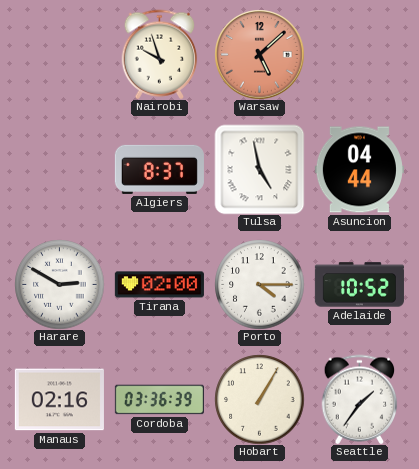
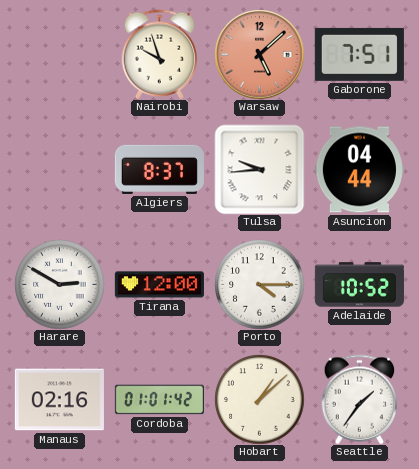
Gaborone: none -> 7:51
Tulsa: 4:58 -> 9:44
Tirana: 02:00 -> 12:00
Cordoba: 03:36 -> 01:01
Hobart: 1:05 -> 1:08
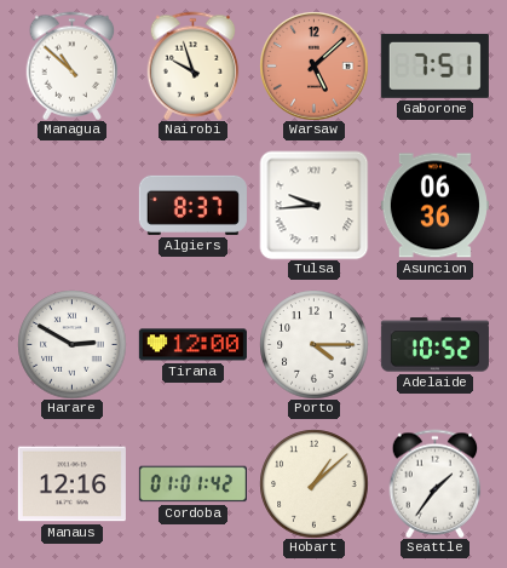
Managua: none -> 10:52
Asuncion: 04:44 -> 06:36
Manaus: 02:16 -> 12:16
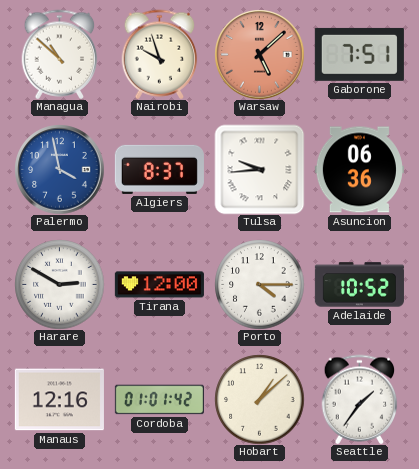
Palermo: none -> 3:58
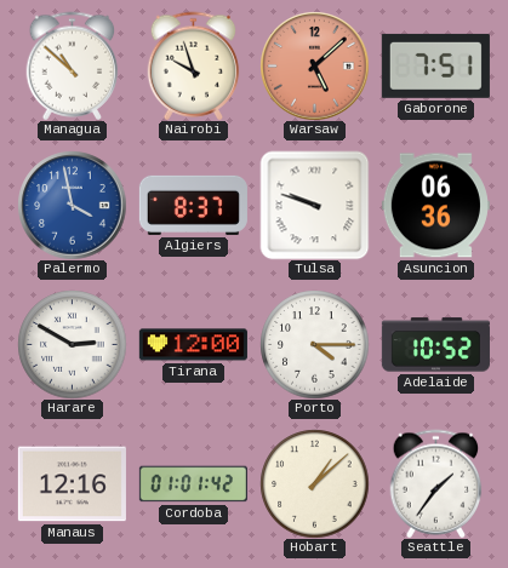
Tulsa: 9:44 -> 9:48
